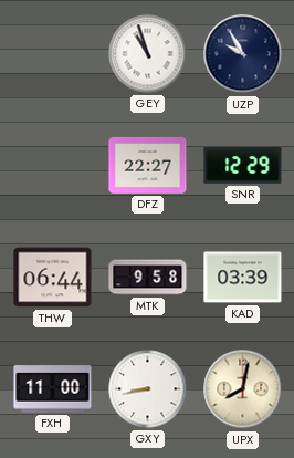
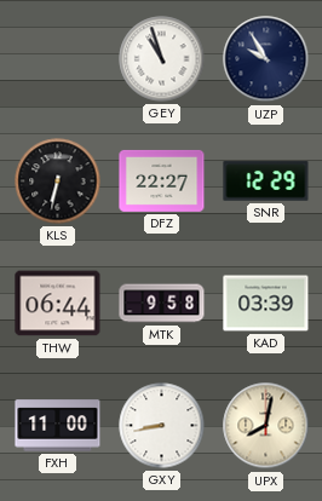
KLS: none -> 6:32
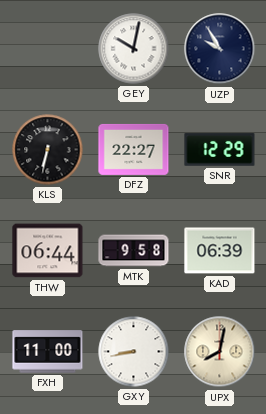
GEY: 10:57 -> 10:02
KAD: 03:39 -> 06:39
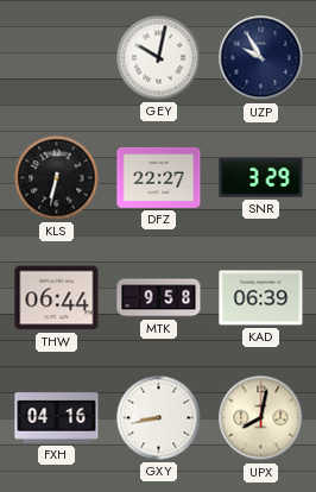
SNR: 12:29 -> 3:29
FXH: 11:00 -> 04:16
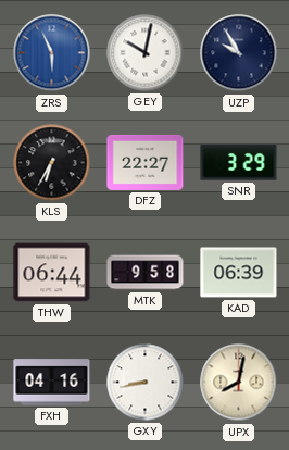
ZRS: none -> 5:56
KLS: 6:32 -> 6:35
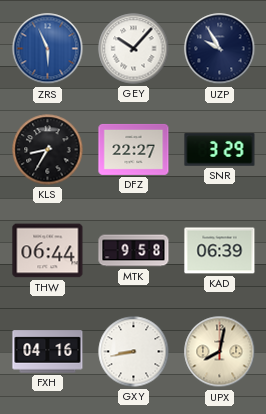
GEY: 10:02 -> 10:07
KLS: 6:35 -> 8:35
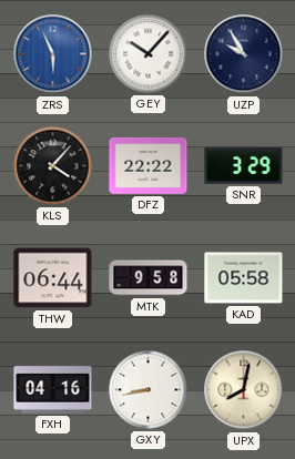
KLS: 8:35 -> 4:07
DFZ: 22:27 -> 22:22
KAD: 06:39 -> 05:58
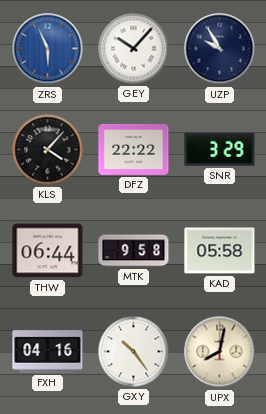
GXY: 8:43 -> 10:24
